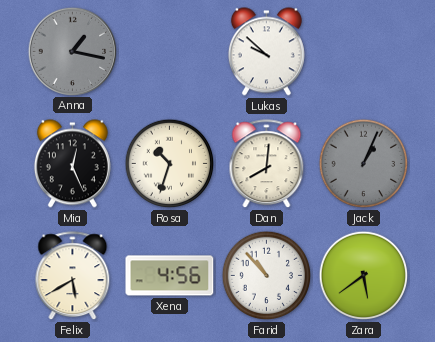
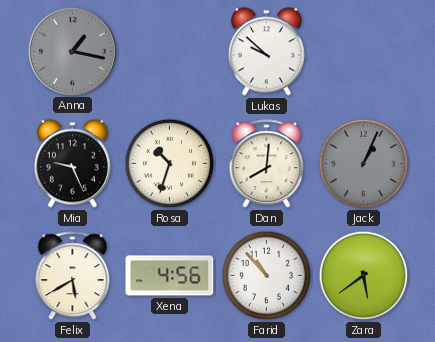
Mia: 12:26 -> 9:26
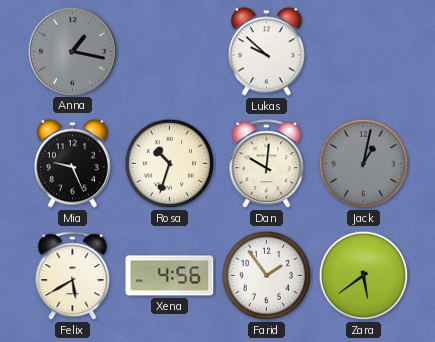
Dan: 8:01 -> 10:01
Jack: 1:04 -> 1:02
Farid: 10:53 -> 1:54
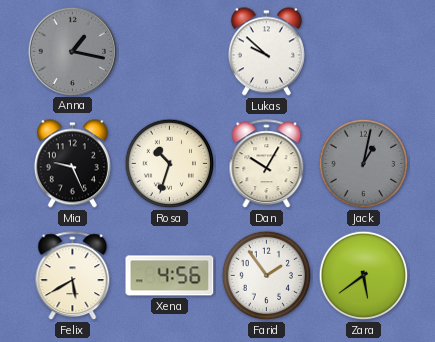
Dan: 10:01 -> 10:05
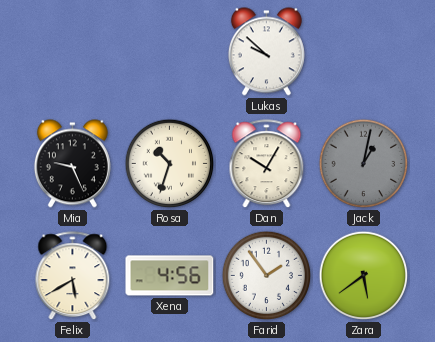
Anna: 1:17 -> none
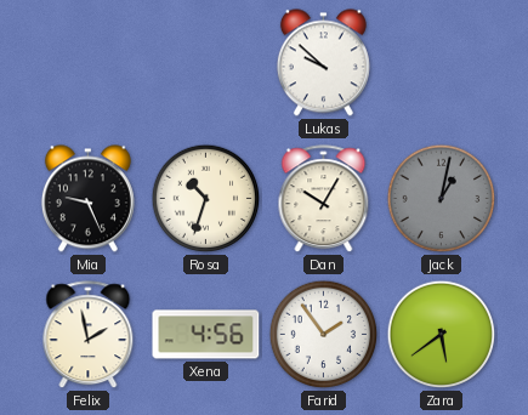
Felix: 5:40 -> 1:58
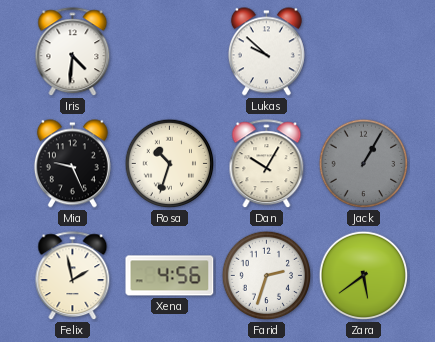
Iris: none -> 4:31
Jack: 1:02 -> 1:05
Farid: 1:54 -> 2:33
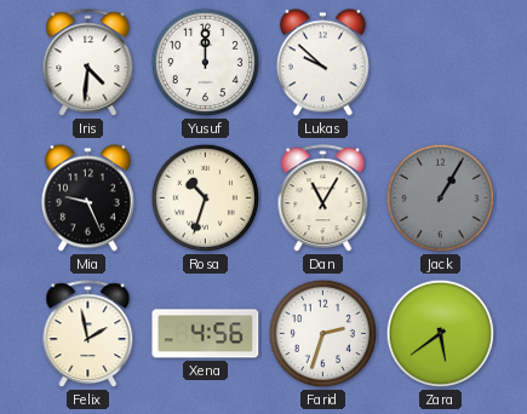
Yusuf: none -> 12:00
Dan: 10:05 -> 11:05
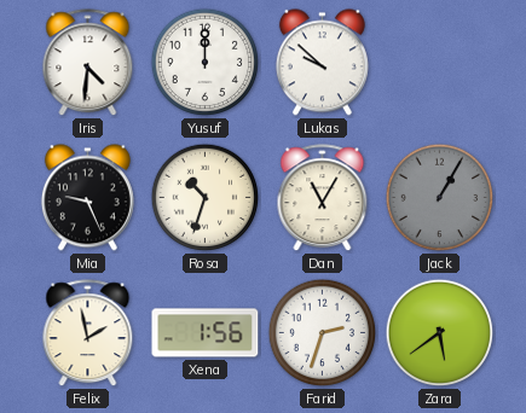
Xena: 4:56 -> 1:56
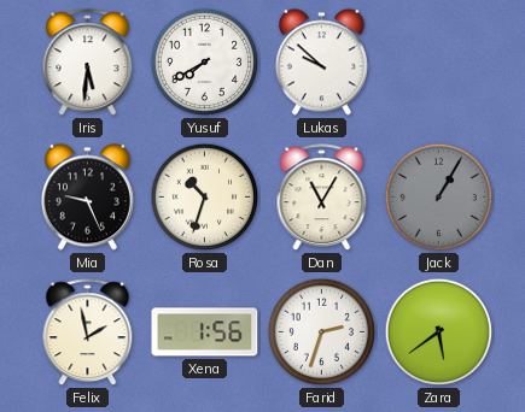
Iris: 4:31 -> 5:31
Yusuf: 12:00 -> 7:40
